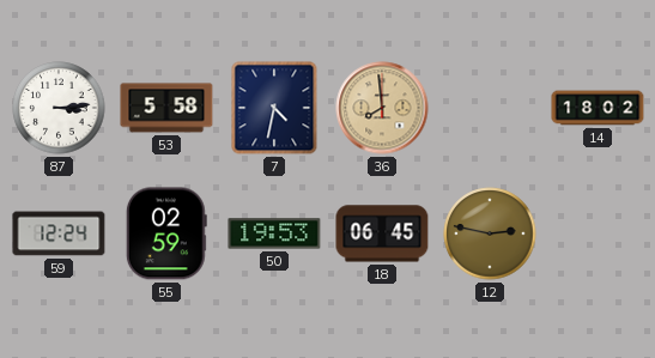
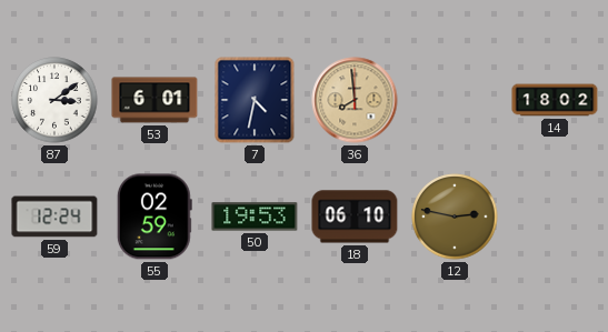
87: 3:14 -> 3:09
53: 5:58 -> 6:01
18: 06:45 -> 06:10
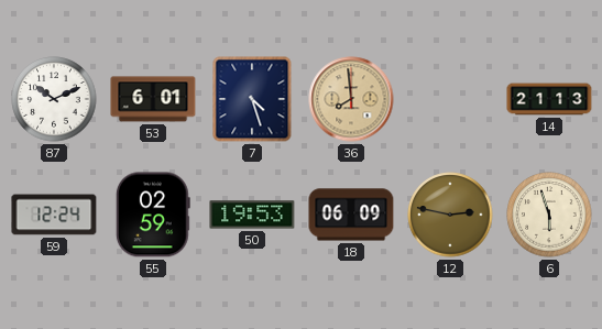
87: 3:09 -> 10:11
7: 4:32 -> 4:27
14: 18:02 -> 21:13
18: 06:10 -> 06:09
6: none -> 5:57
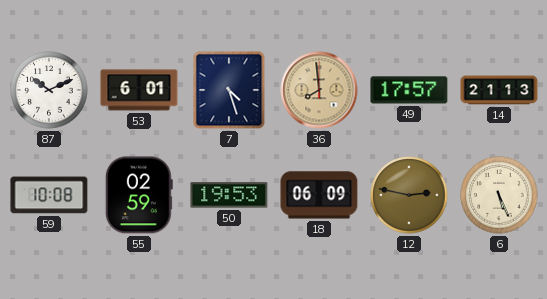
49: none -> 17:57
59: 12:24 -> 10:08
6: 5:57 -> 5:26
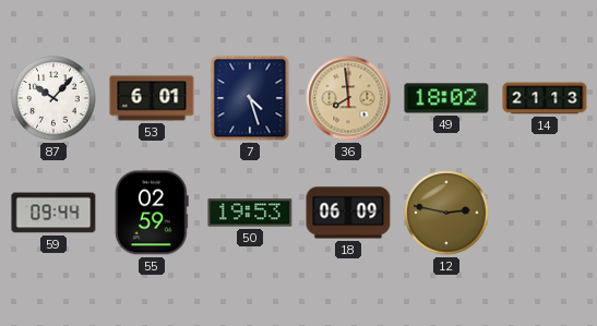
87: 10:11 -> 10:07
49: 17:57 -> 18:02
59: 10:08 -> 09:44
6: 5:26 -> none
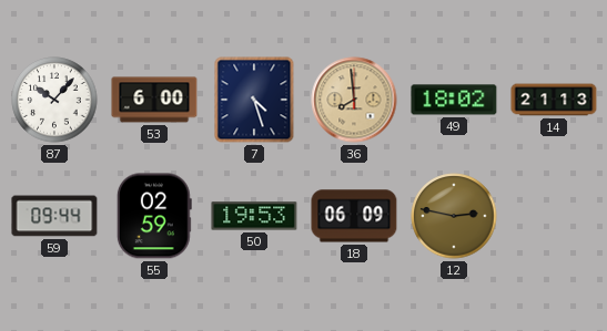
53: 6:01 -> 6:00
